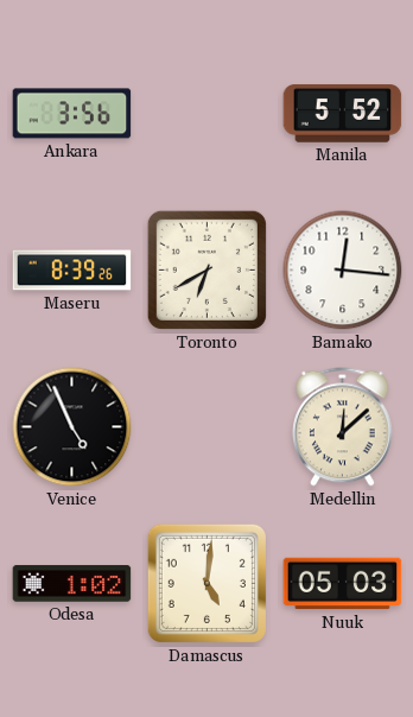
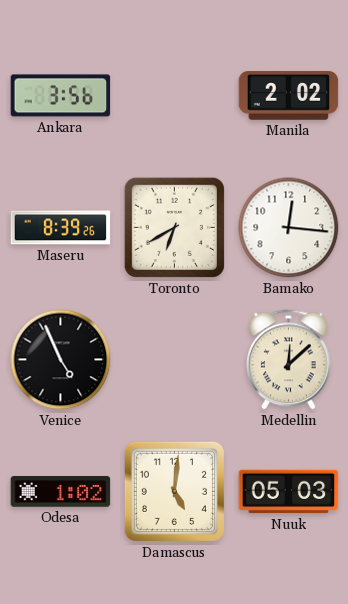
Manila: 5:52 -> 2:02
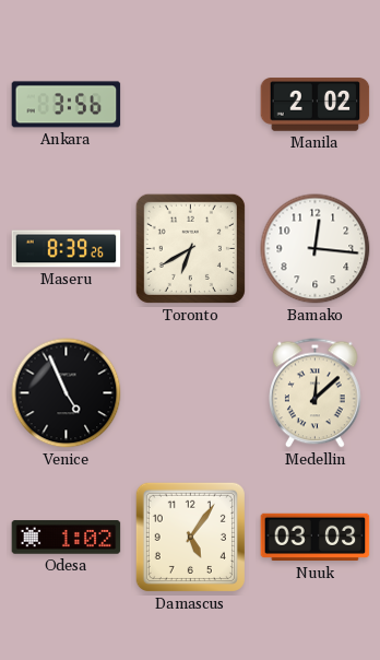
Damascus: 5:01 -> 5:06
Nuuk: 05:03 -> 03:03
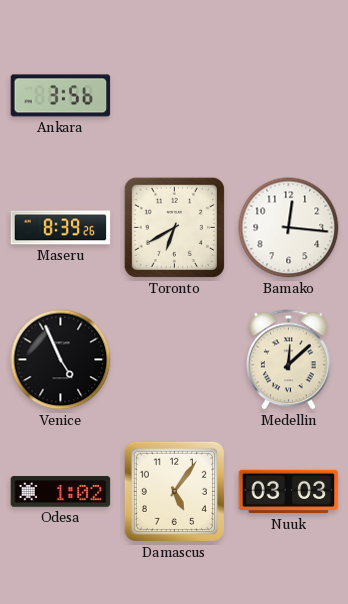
Manila: 2:02 -> none
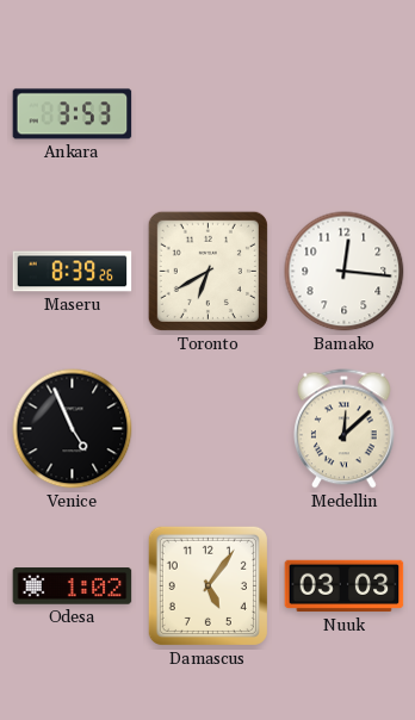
Ankara: 3:56 -> 3:53
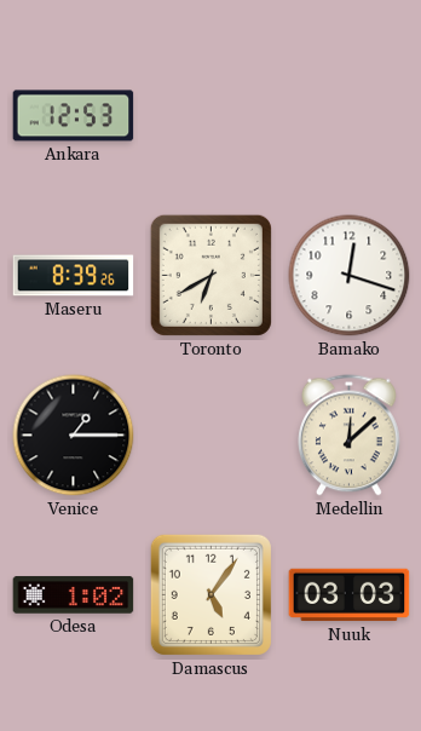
Ankara: 3:53 -> 12:53
Bamako: 12:16 -> 12:18
Venice: 4:56 -> 1:15
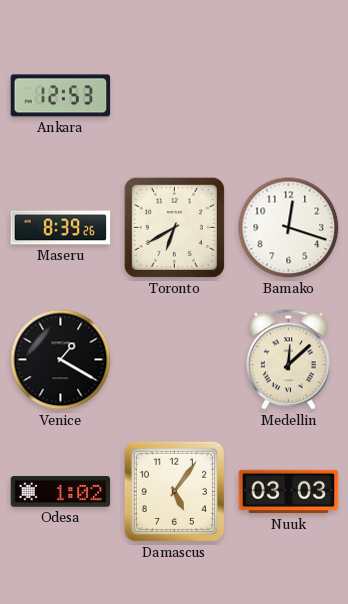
Venice: 1:15 -> 1:20
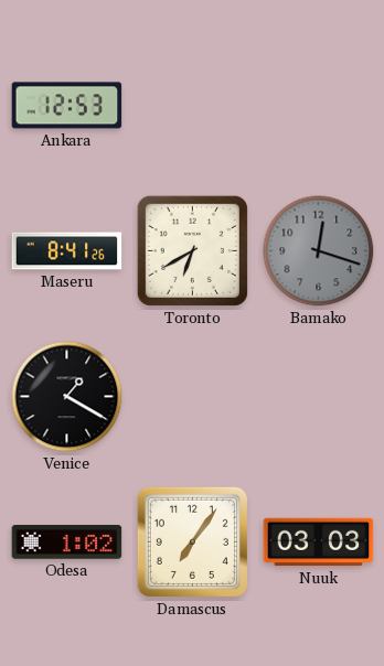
Maseru: 8:39 -> 8:41
Bamako dial: white -> grey
Medellin: 12:08 -> none
Damascus: 5:06 -> 7:06
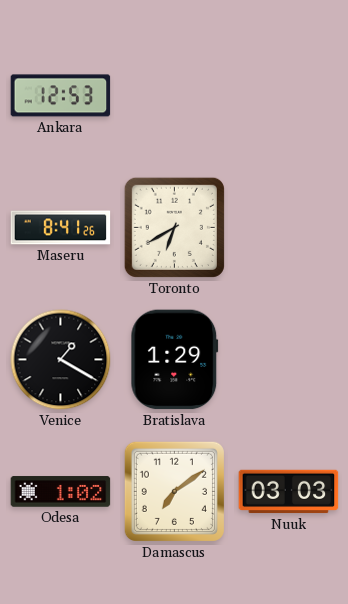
Bamako: 12:18 -> none
Bratislava: none -> 1:29
Damascus: 7:06 -> 7:09
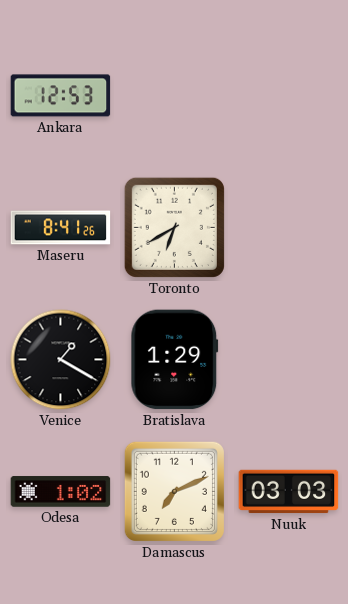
Damascus: 7:09 -> 7:11
